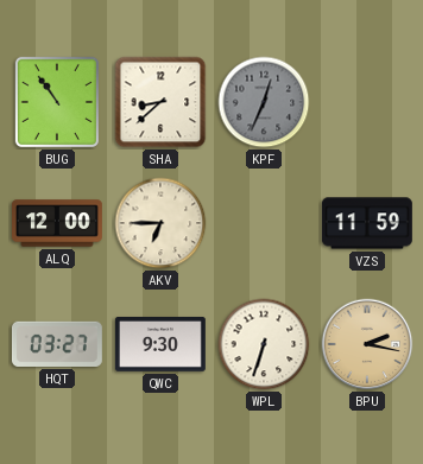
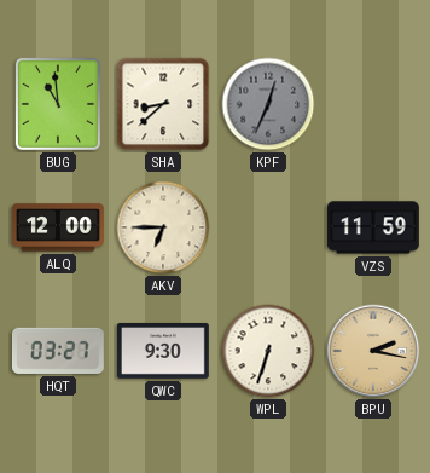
BUG: 10:54 -> 10:59
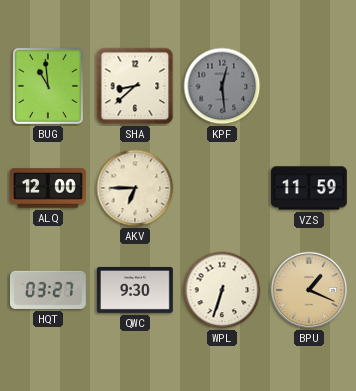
KPF: 12:34 -> 12:29
BPU: 2:17 -> 1:19
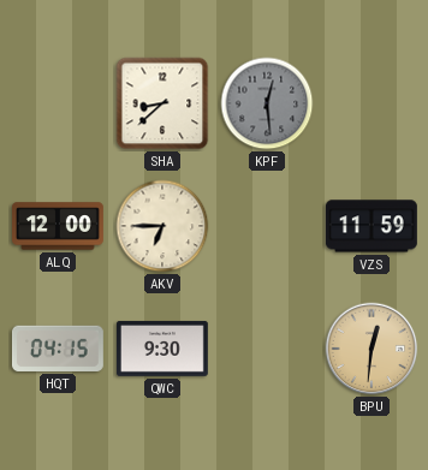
BUG: 10:59 -> none
HQT: 03:27 -> 04:15
WPL: 6:33 -> none
BPU: 1:19 -> 12:31
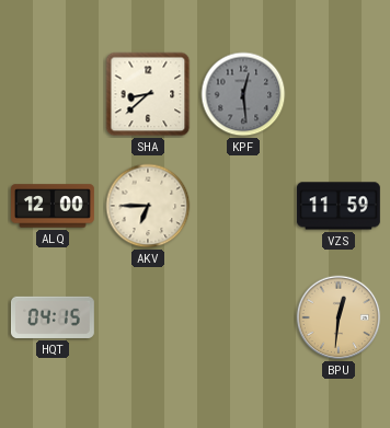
QWC: 9:30 -> none
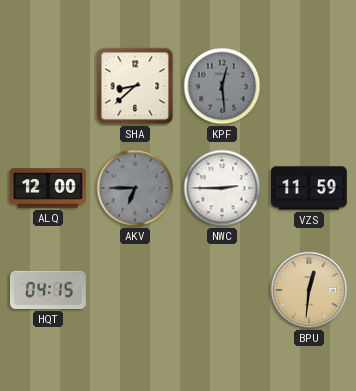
AKV dial: cream -> grey
NWC: none -> 2:45
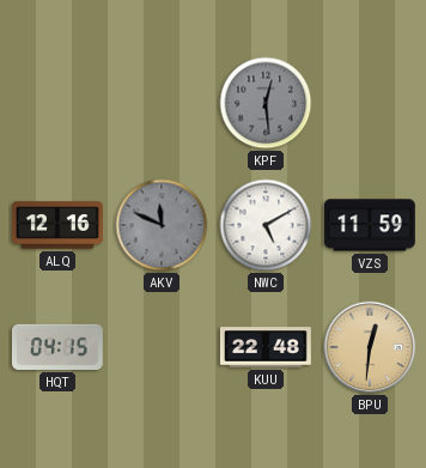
SHA: 8:38 -> none
ALQ: 12:00 -> 12:16
AKV: 6:45 -> 11:49
NWC: 2:45 -> 5:10
KUU: none -> 22:48
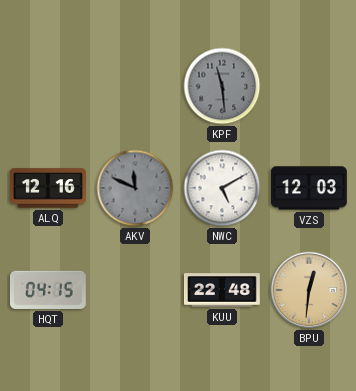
KPF: 12:29 -> 11:29
VZS: 11:59 -> 12:03
